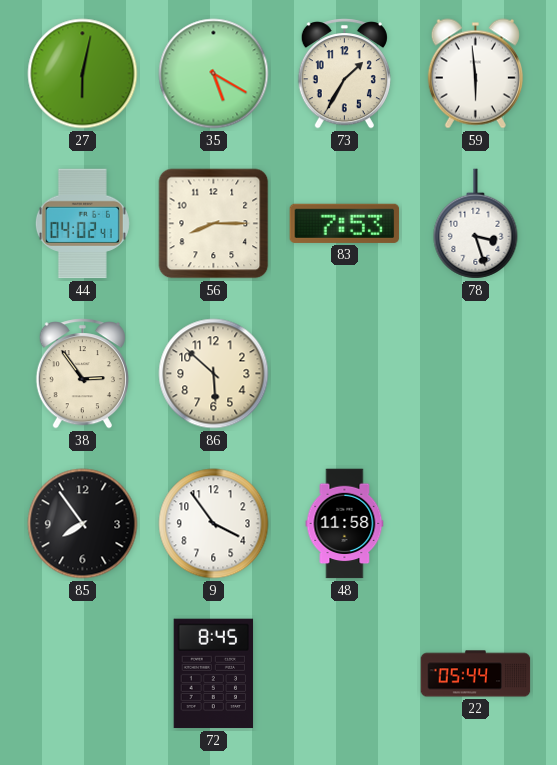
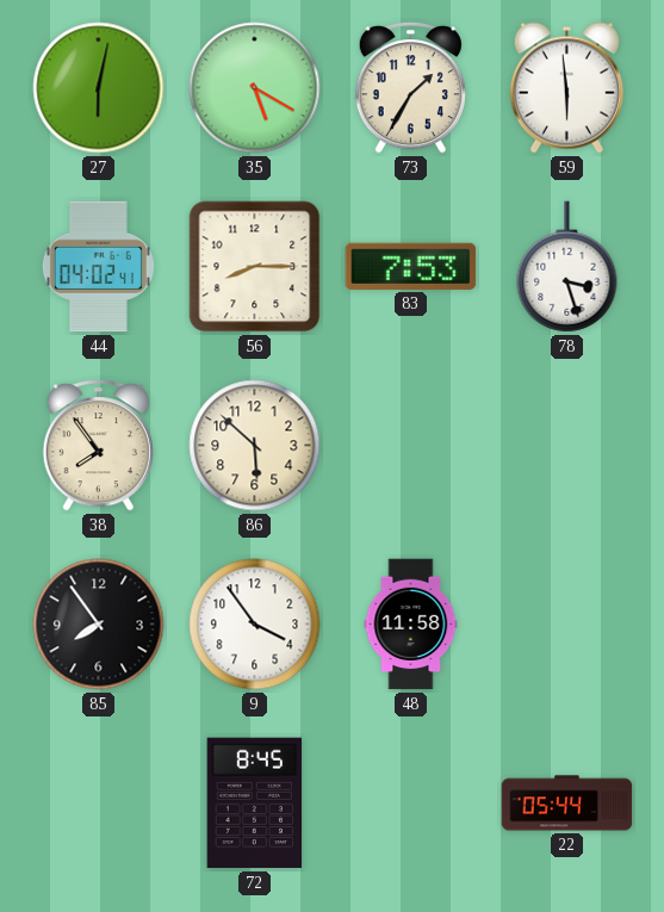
38: 2:54 -> 7:54
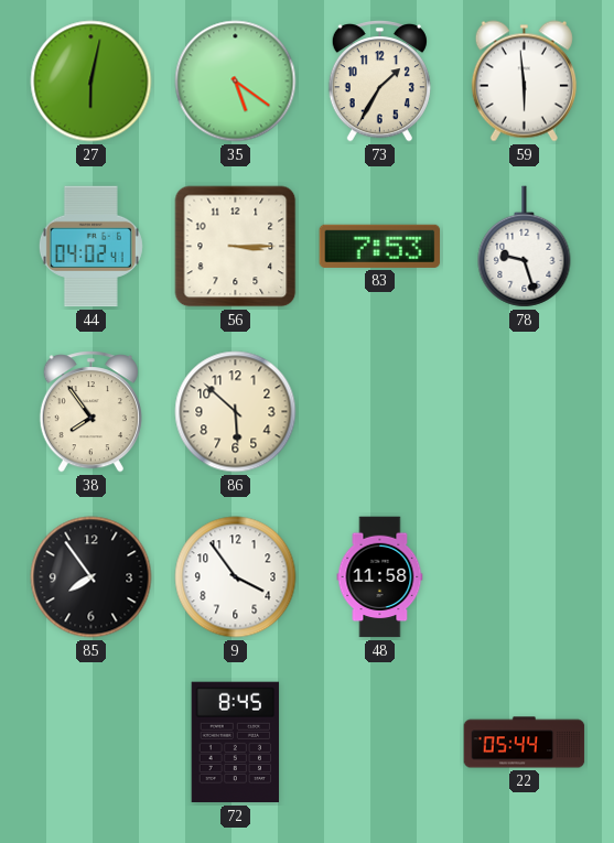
35: 5:20 -> 5:21
56: 8:15 -> 3:15
78: 3:27 -> 9:27
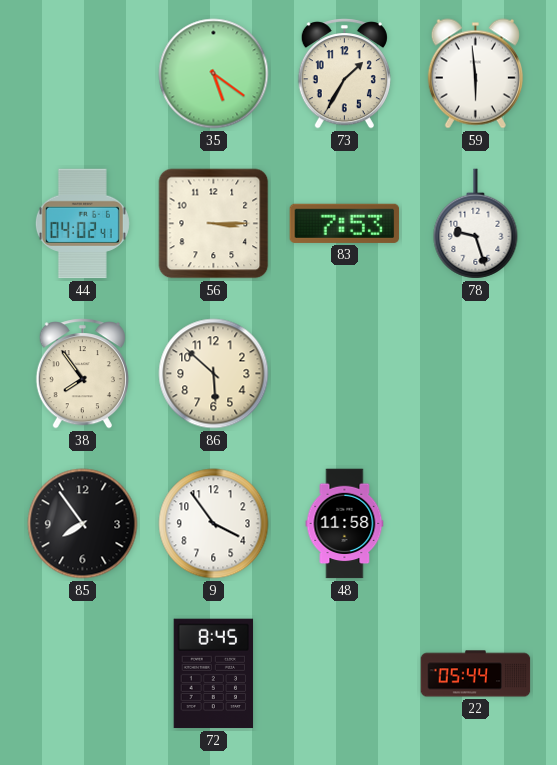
27: 6:02 -> none
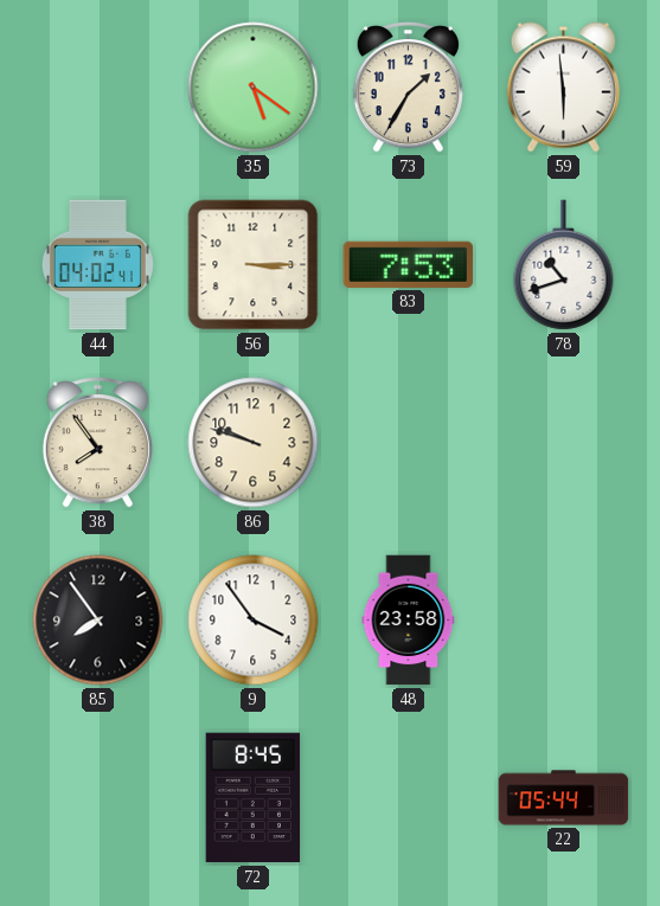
78: 9:27 -> 10:42
86: 5:52 -> 9:48
48: 11:58 -> 23:58
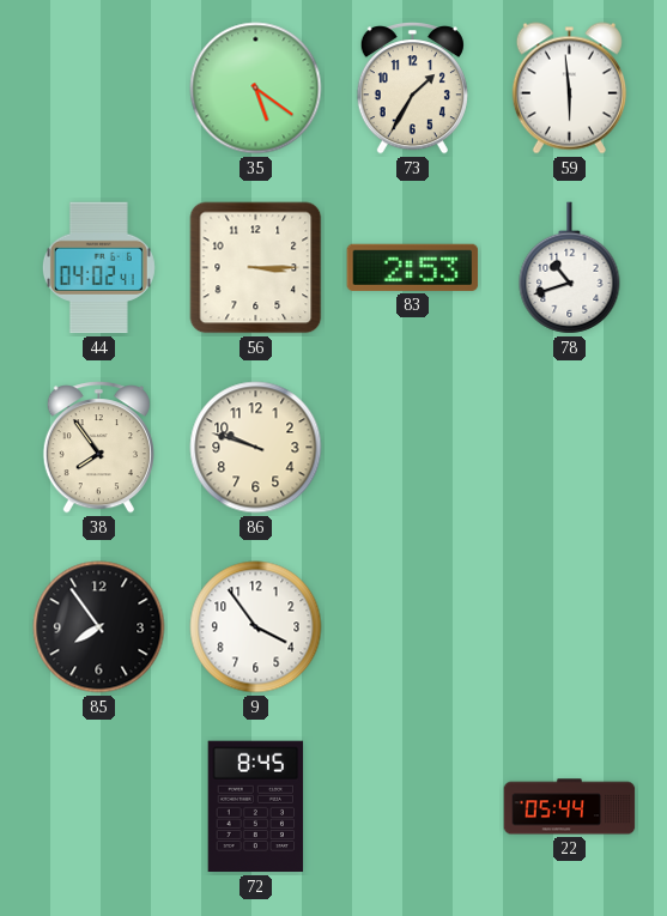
83: 7:53 -> 2:53
48: 23:58 -> none
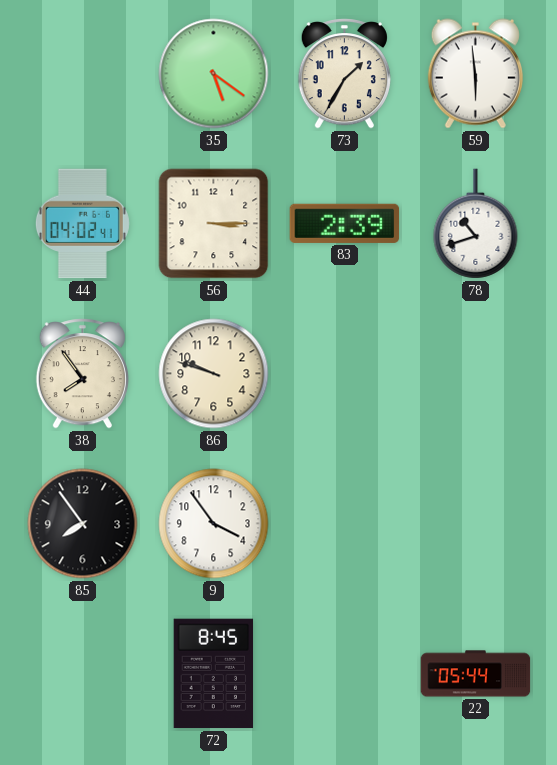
83: 2:53 -> 2:39
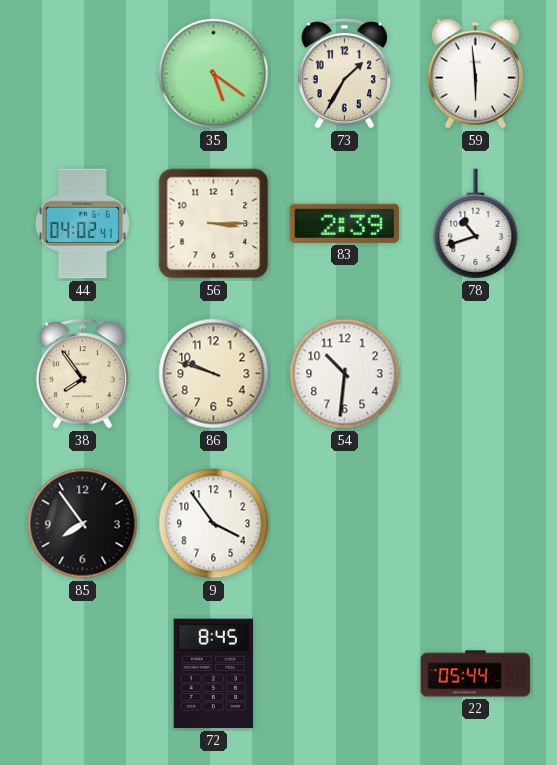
54: none -> 10:31
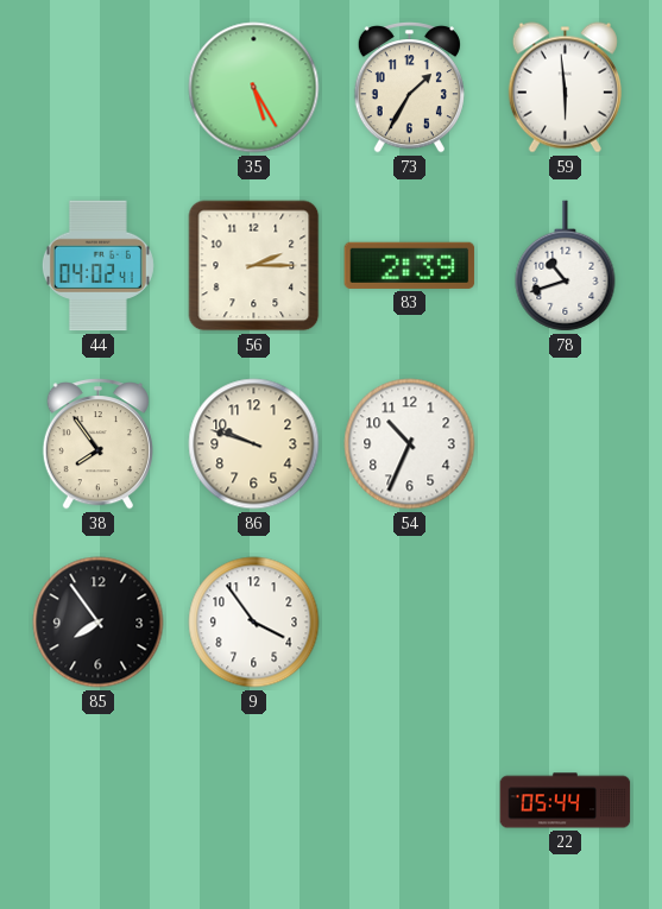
35: 5:21 -> 5:25
56: 3:15 -> 2:15
54: 10:31 -> 10:34
72: 8:45 -> none
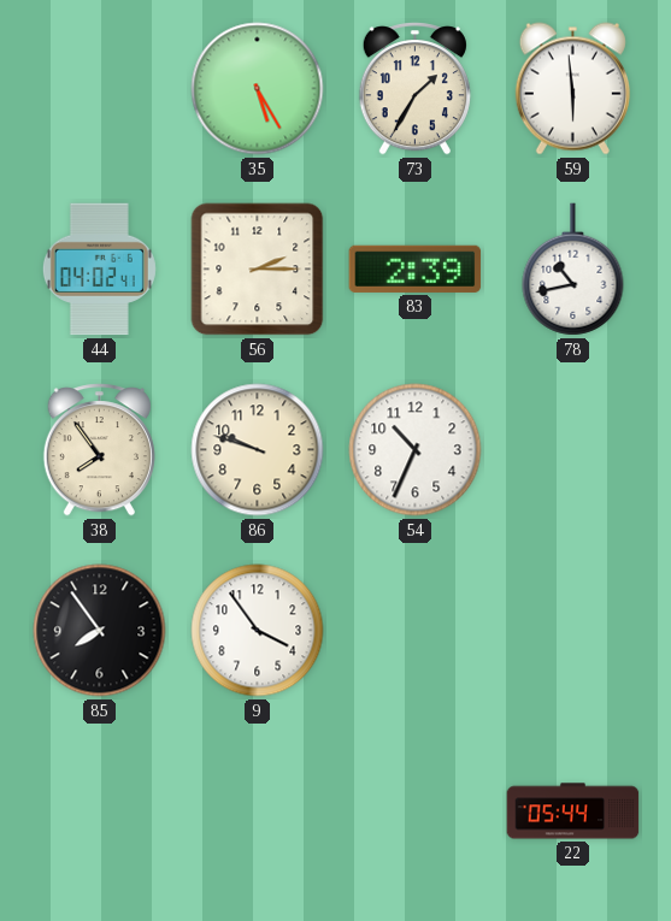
78: 10:42 -> 10:43
